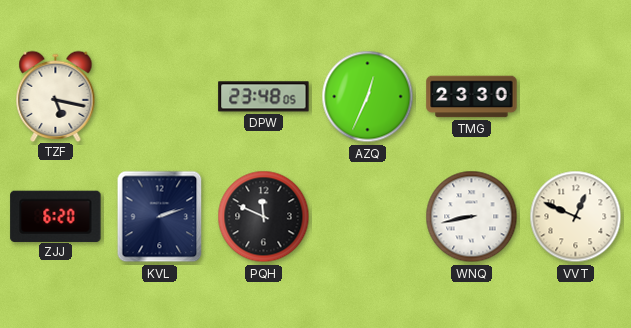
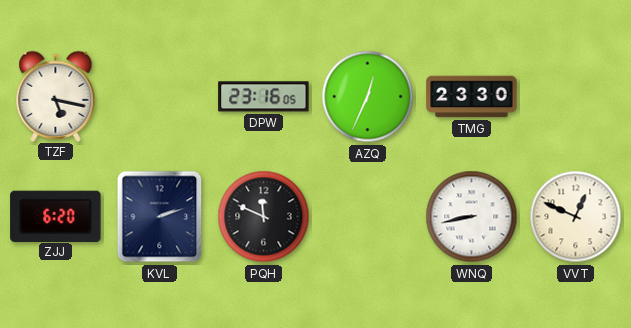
DPW: 23:48 -> 23:16
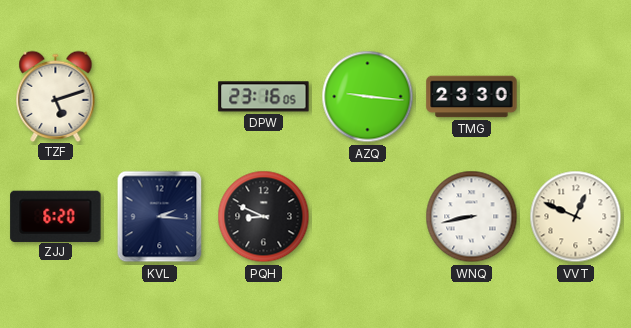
TZF: 5:17 -> 5:12
AZQ: 12:34 -> 9:16
KVL: 2:12 -> 2:16
PQH: 11:49 -> 8:49
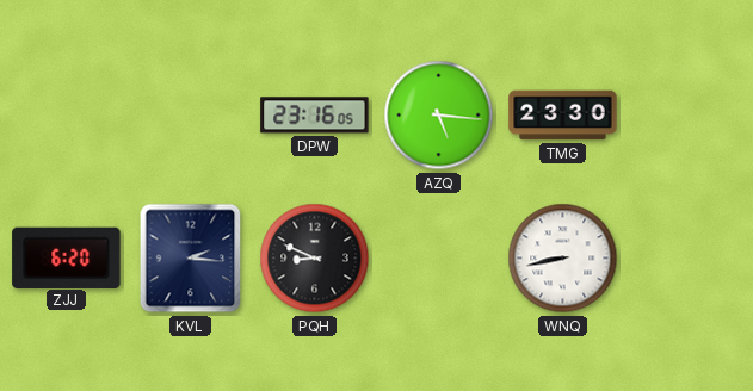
TZF: 5:12 -> none
AZQ: 9:16 -> 5:16
VVT: 12:49 -> none
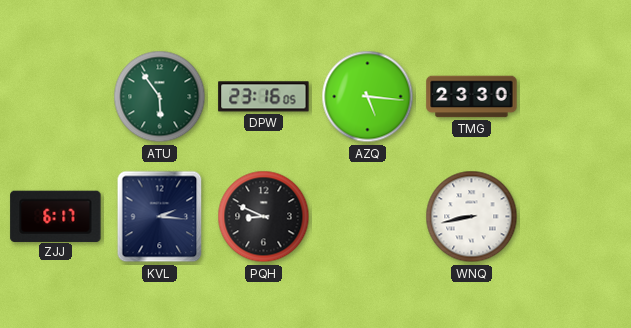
ATU: none -> 5:54
ZJJ: 6:20 -> 6:17
